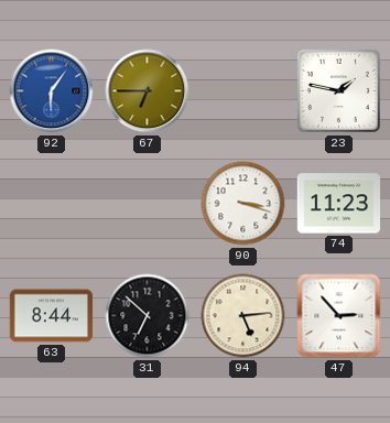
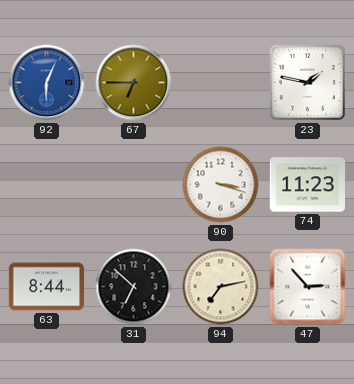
92: 6:06 -> 6:04
94: 5:14 -> 7:13
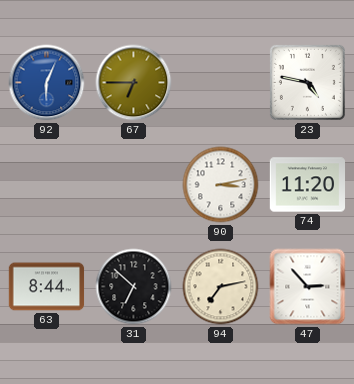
23: 1:47 -> 4:47
90: 3:18 -> 3:13
74: 11:23 -> 11:20
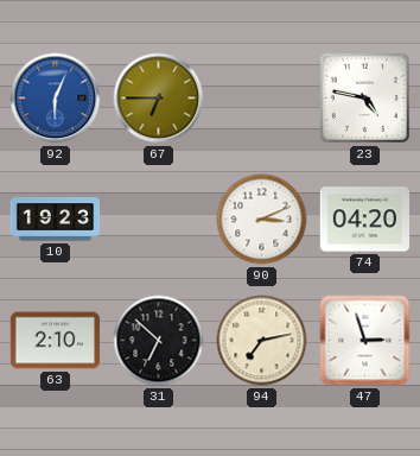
10: none -> 19:23
90: 3:13 -> 3:11
74: 11:20 -> 04:20
63: 8:44 -> 2:10
47: 2:53 -> 2:57
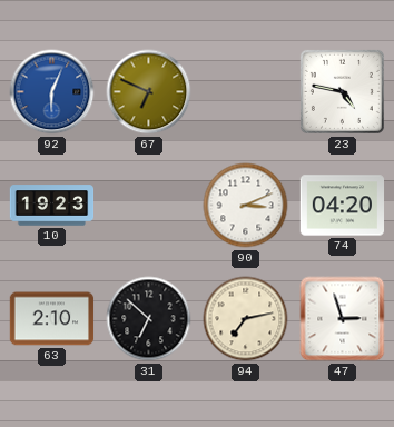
67: 6:45 -> 6:49
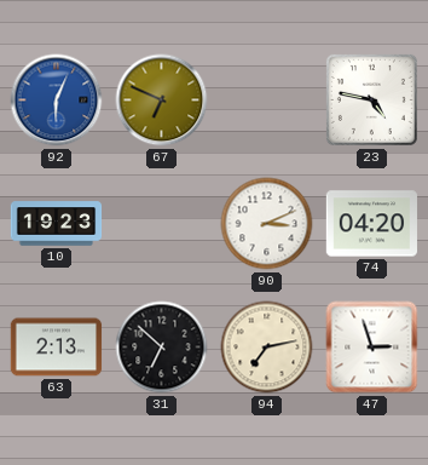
63: 2:10 -> 2:13
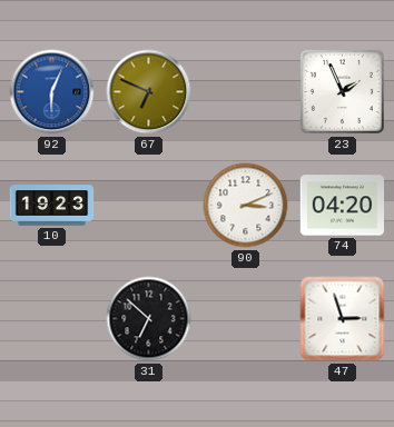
23: 4:47 -> 1:56
63: 2:13 -> none
94: 7:13 -> none
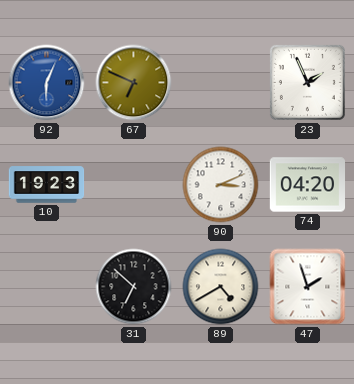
89: none -> 4:40
47: 2:57 -> 1:57
